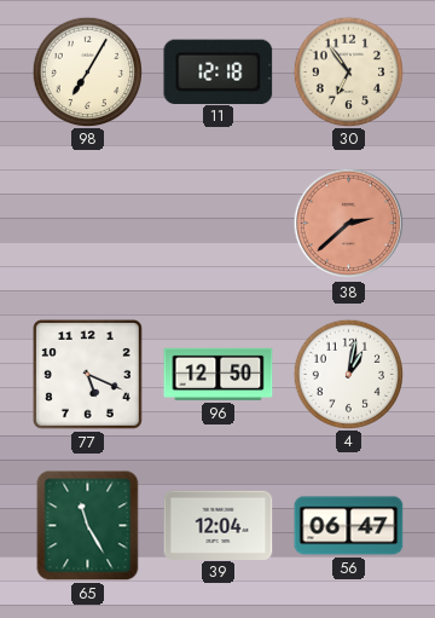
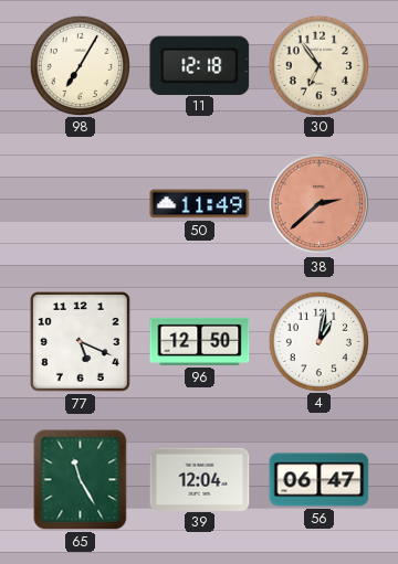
50: none -> 11:49
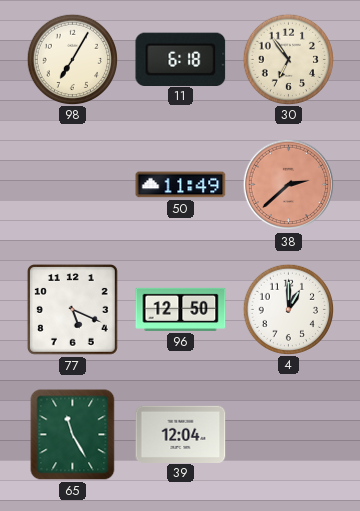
11: 12:18 -> 6:18
4: 1:02 -> 1:00
56: 06:47 -> none
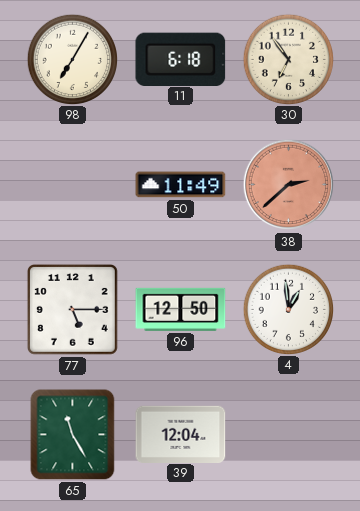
77: 5:19 -> 5:15
4: 1:00 -> 12:59
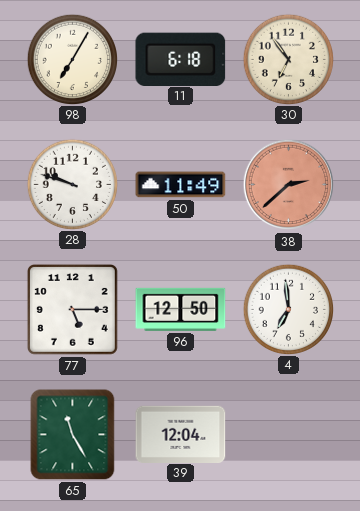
28: none -> 9:48
4: 12:59 -> 6:59
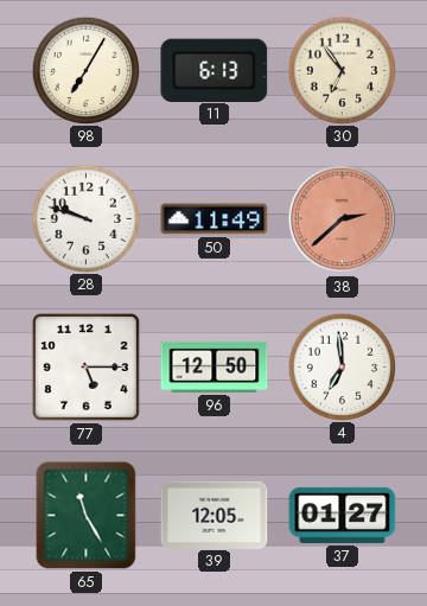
11: 6:18 -> 6:13
39: 12:04 -> 12:05
37: none -> 01:27
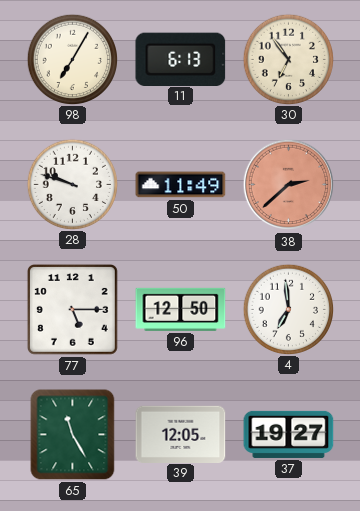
37: 01:27 -> 19:27
